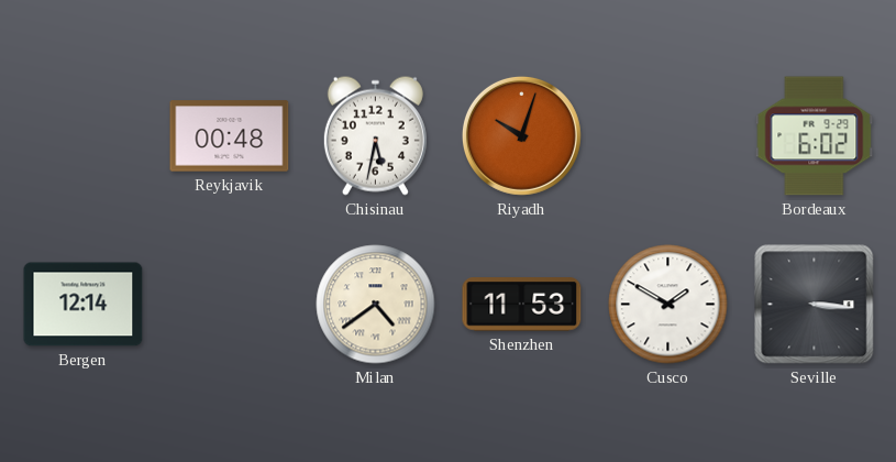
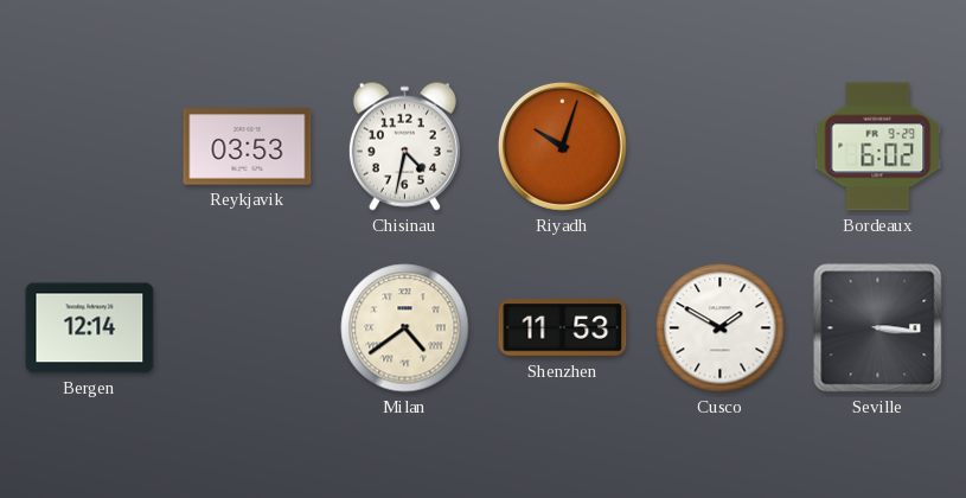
Reykjavik: 00:48 -> 03:53
Chisinau: 5:32 -> 4:32
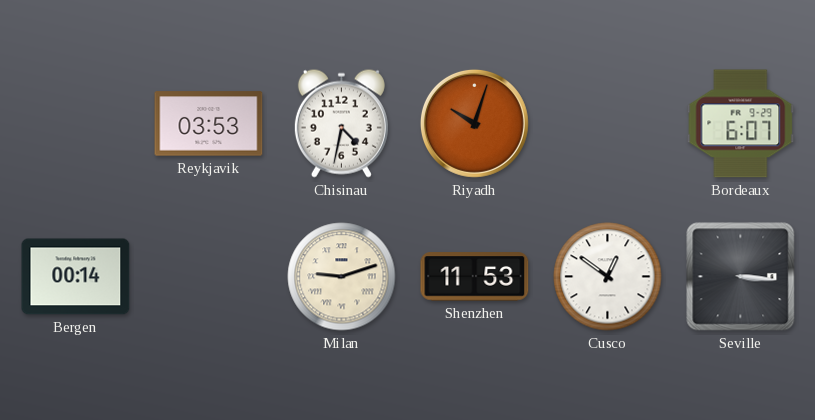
Bordeaux: 6:02 -> 6:07
Bergen: 12:14 -> 00:14
Milan: 4:39 -> 9:12
Cusco: 1:50 -> 12:51
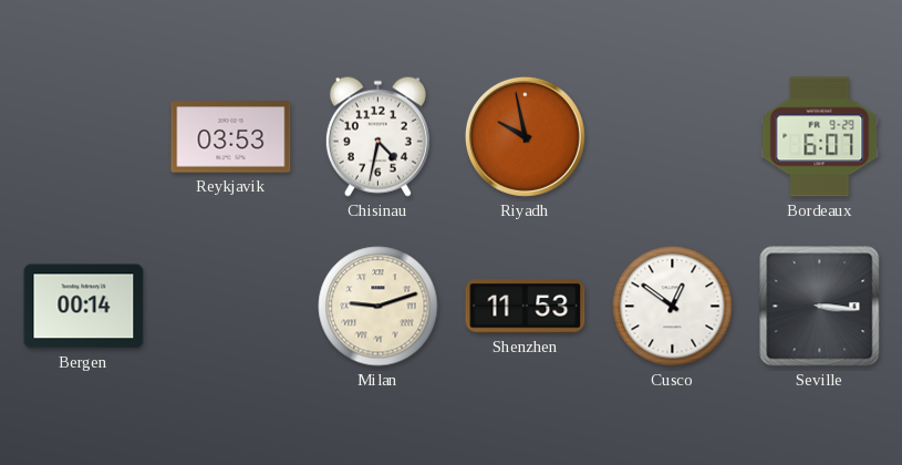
Riyadh: 10:03 -> 9:58
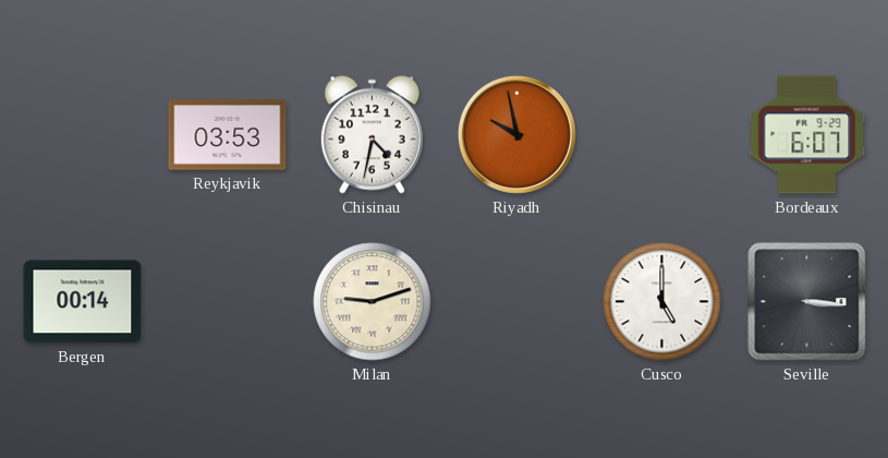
Shenzhen: 11:53 -> none
Cusco: 12:51 -> 5:00
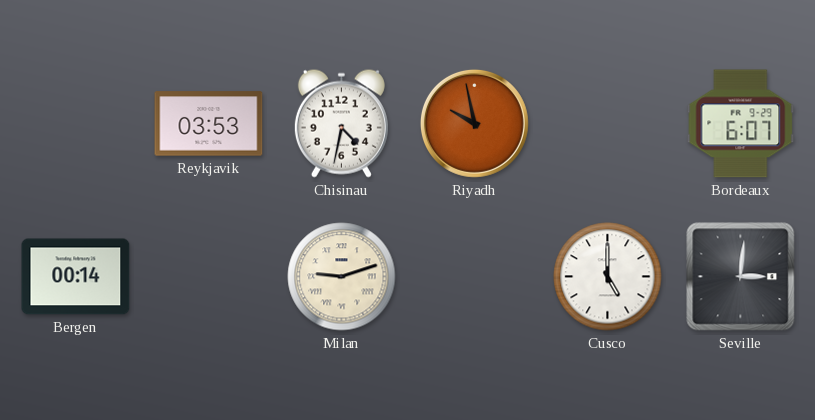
Seville: 3:16 -> 3:01
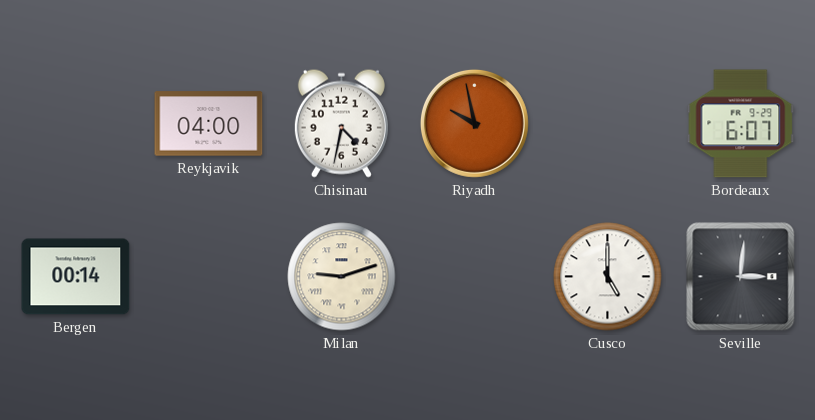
Reykjavik: 03:53 -> 04:00
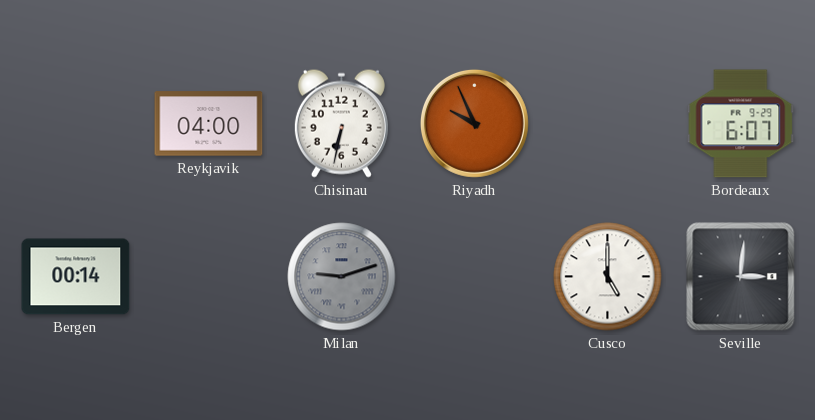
Chisinau: 4:32 -> 6:32
Riyadh: 9:58 -> 9:56
Milan dial: cream -> grey
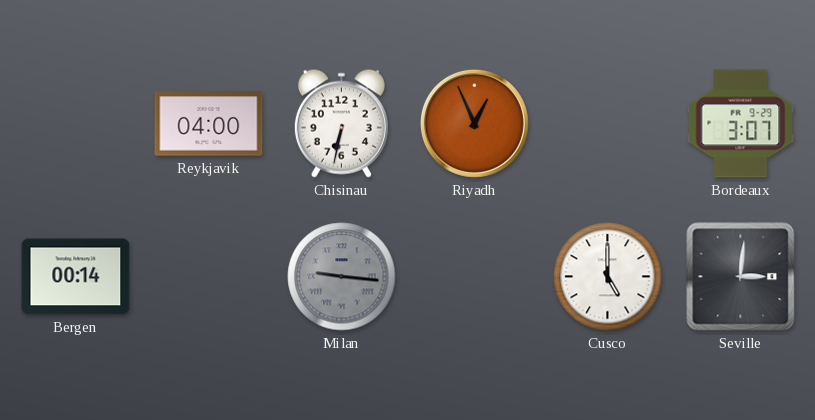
Riyadh: 9:56 -> 12:56
Bordeaux: 6:07 -> 3:07
Milan: 9:12 -> 9:16
